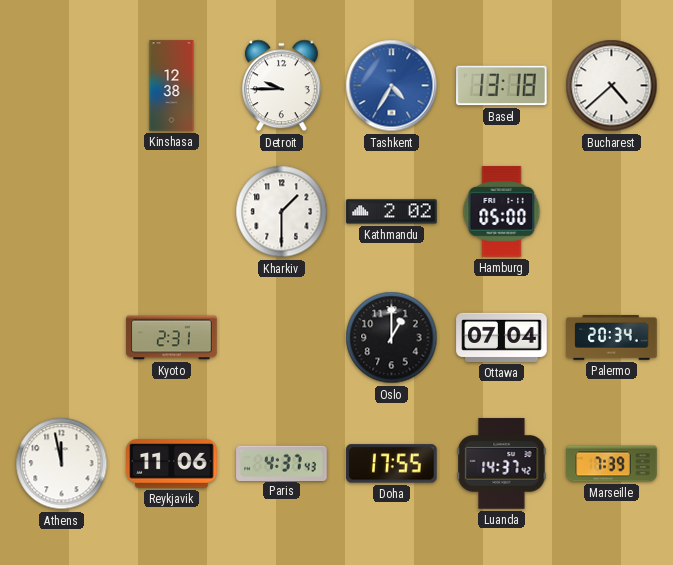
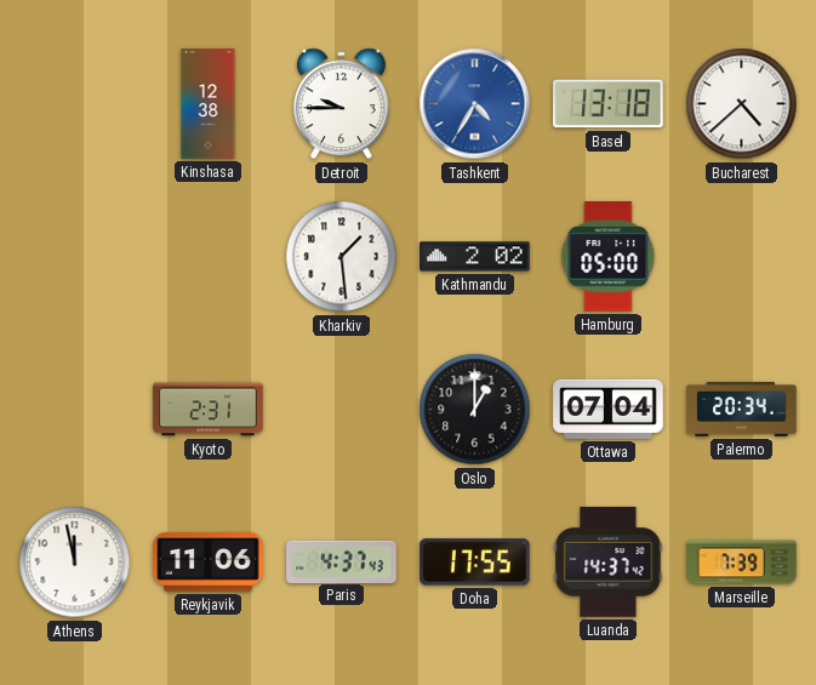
Kharkiv: 1:30 -> 1:29
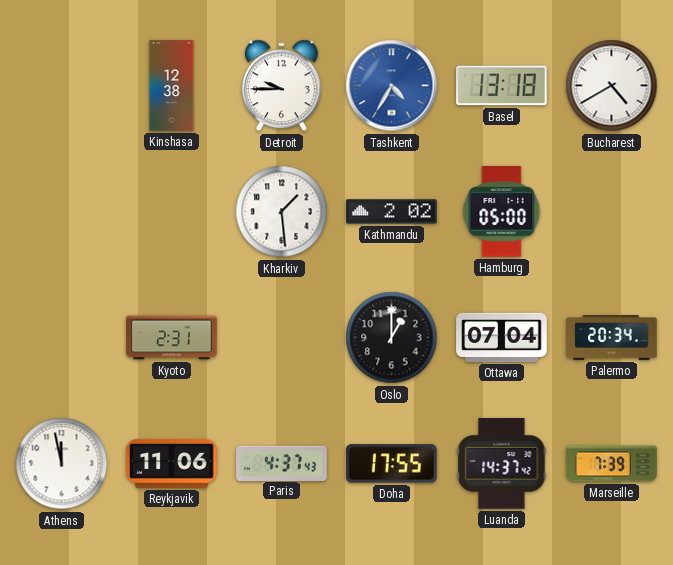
Bucharest: 4:38 -> 4:40
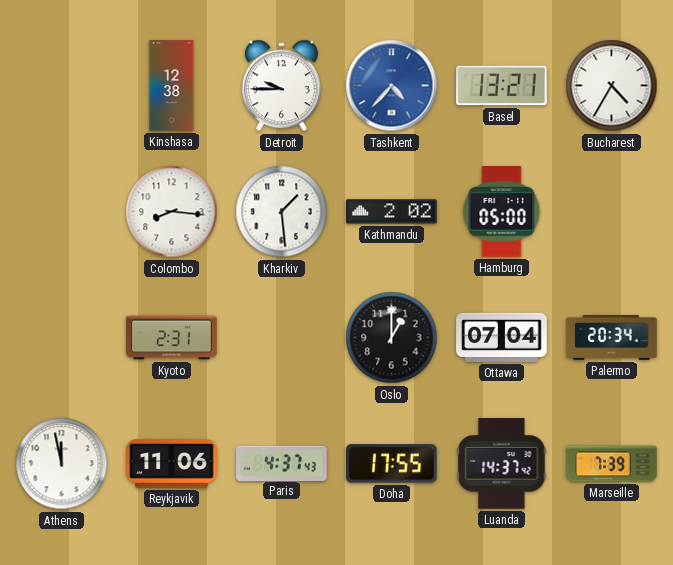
Tashkent: 4:35 -> 4:37
Basel: 13:18 -> 13:21
Bucharest: 4:40 -> 4:35
Colombo: none -> 8:16
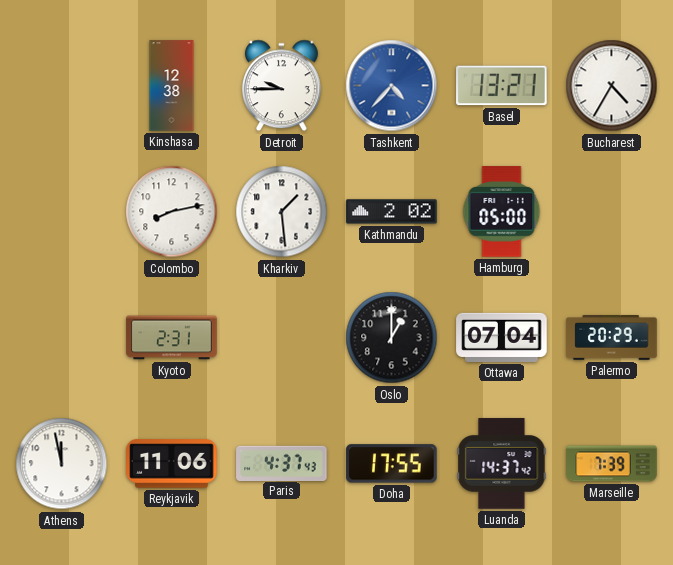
Colombo: 8:16 -> 8:13
Palermo: 20:34 -> 20:29
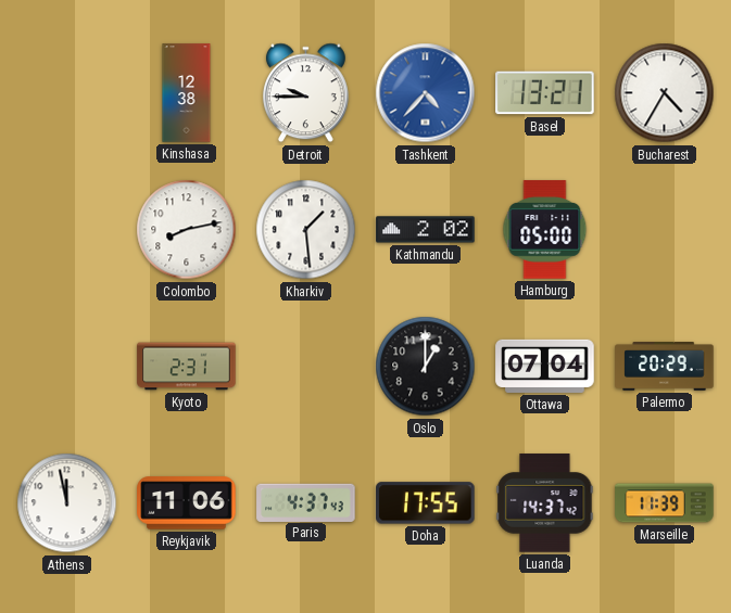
Marseille: 7:39 -> 11:39
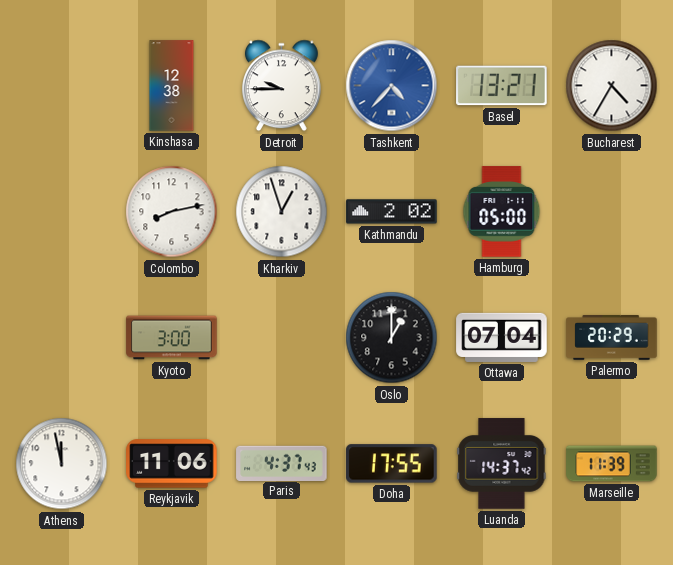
Kharkiv: 1:29 -> 12:57
Kyoto: 2:31 -> 3:00
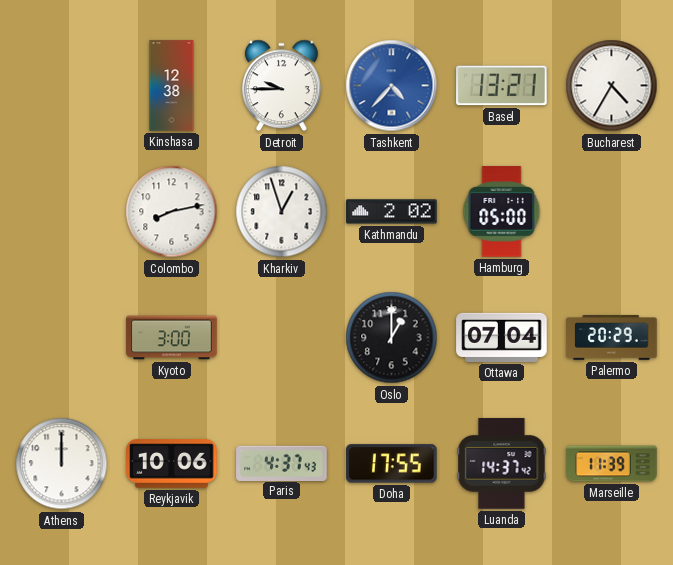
Athens: 11:58 -> 12:00
Reykjavik: 11:06 -> 10:06
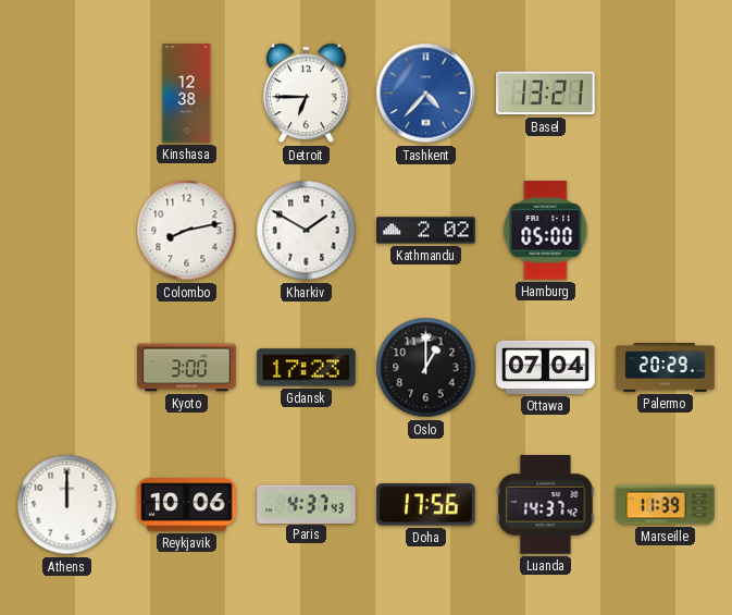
Detroit: 9:45 -> 6:45
Bucharest: 4:35 -> none
Kharkiv: 12:57 -> 1:50
Gdansk: none -> 17:23
Doha: 17:55 -> 17:56
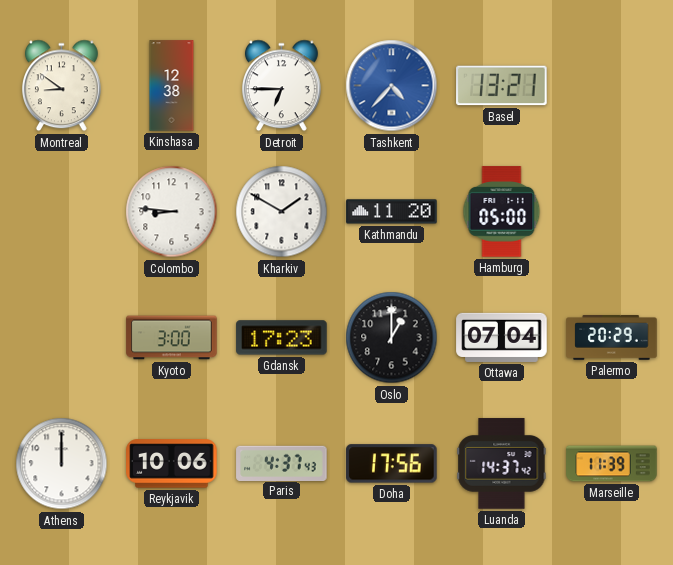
Montreal: none -> 8:51
Colombo: 8:13 -> 8:46
Kathmandu: 2:02 -> 11:20
